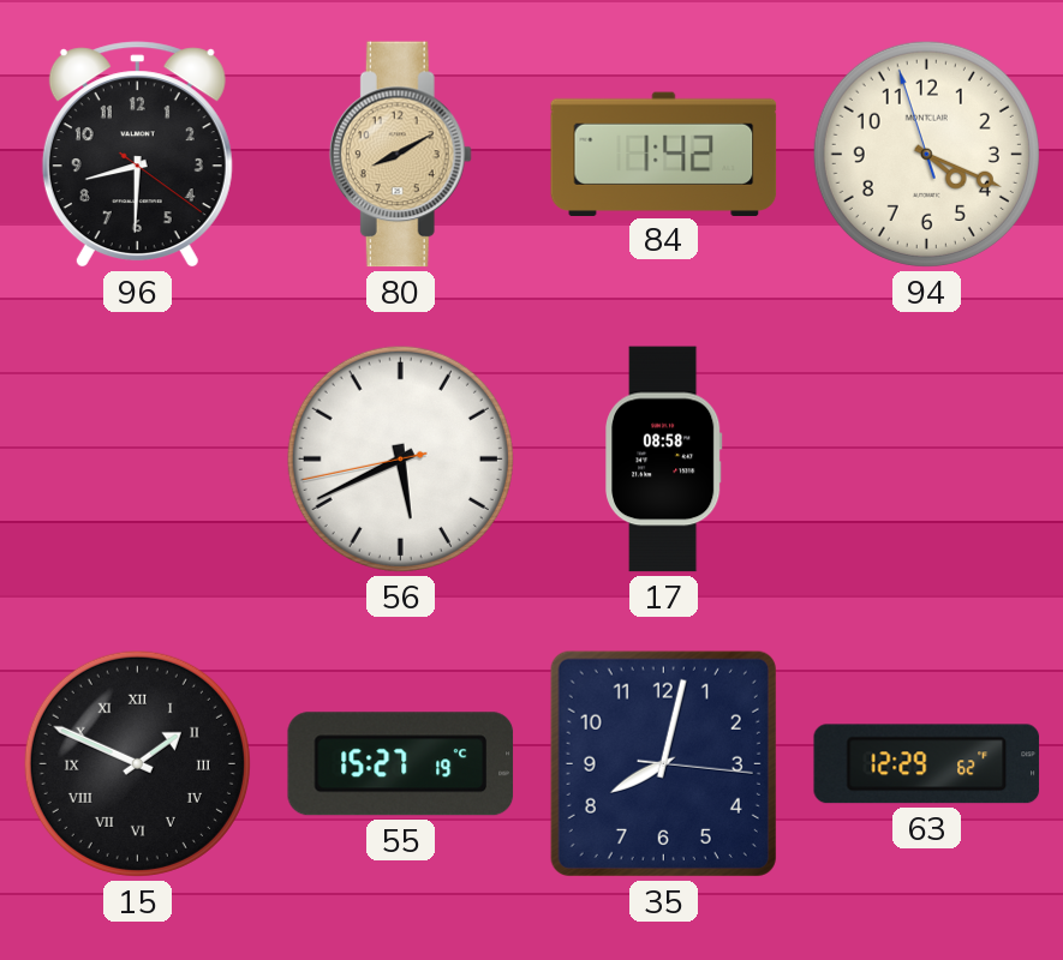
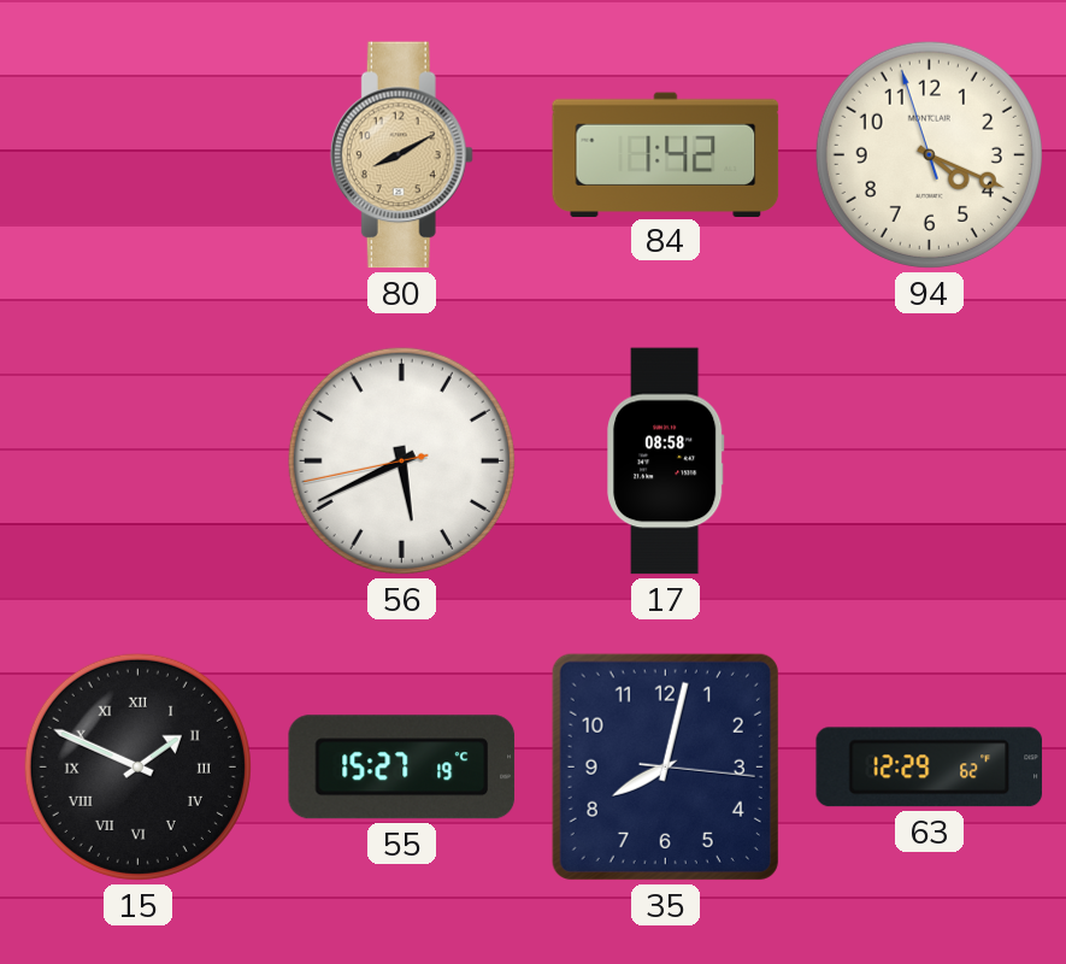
96: 8:30 -> none
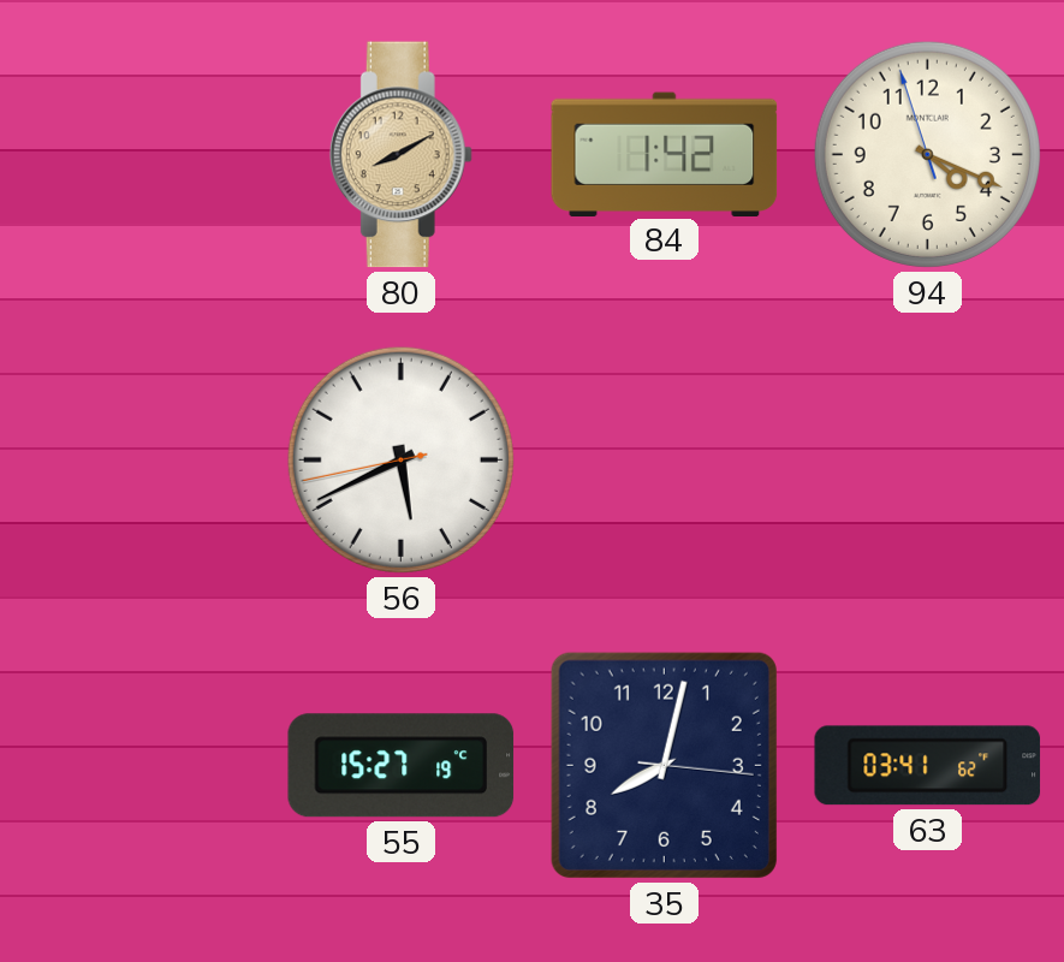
17: 08:58 -> none
15: 1:49 -> none
63: 12:29 -> 03:41
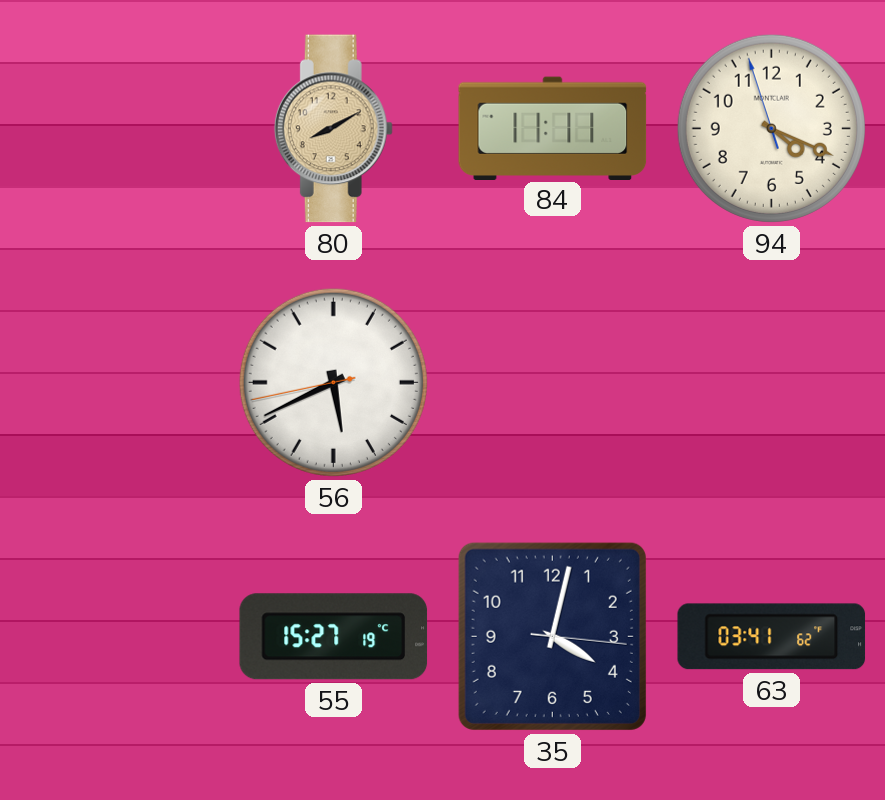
84: 1:42 -> 11:11
35: 8:02 -> 4:02
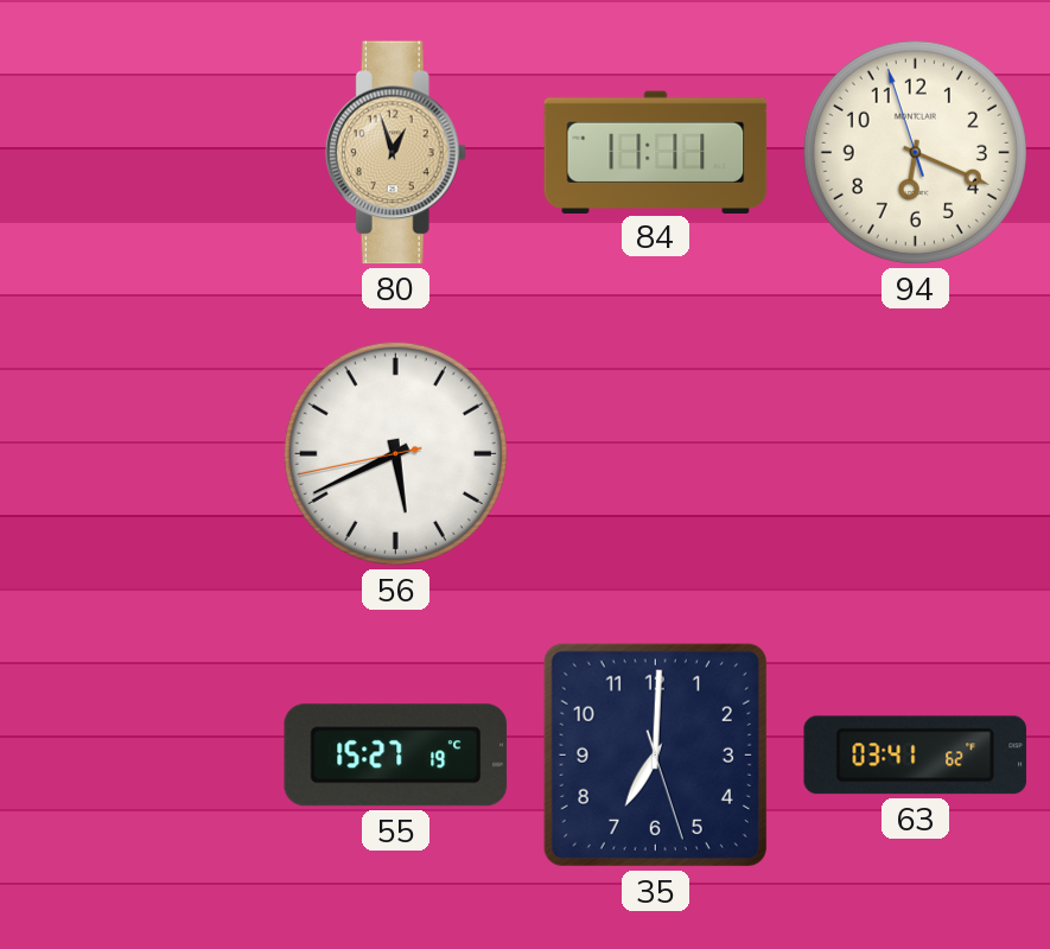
80: 8:10 -> 12:57
94: 4:18 -> 6:18
35: 4:02 -> 7:00
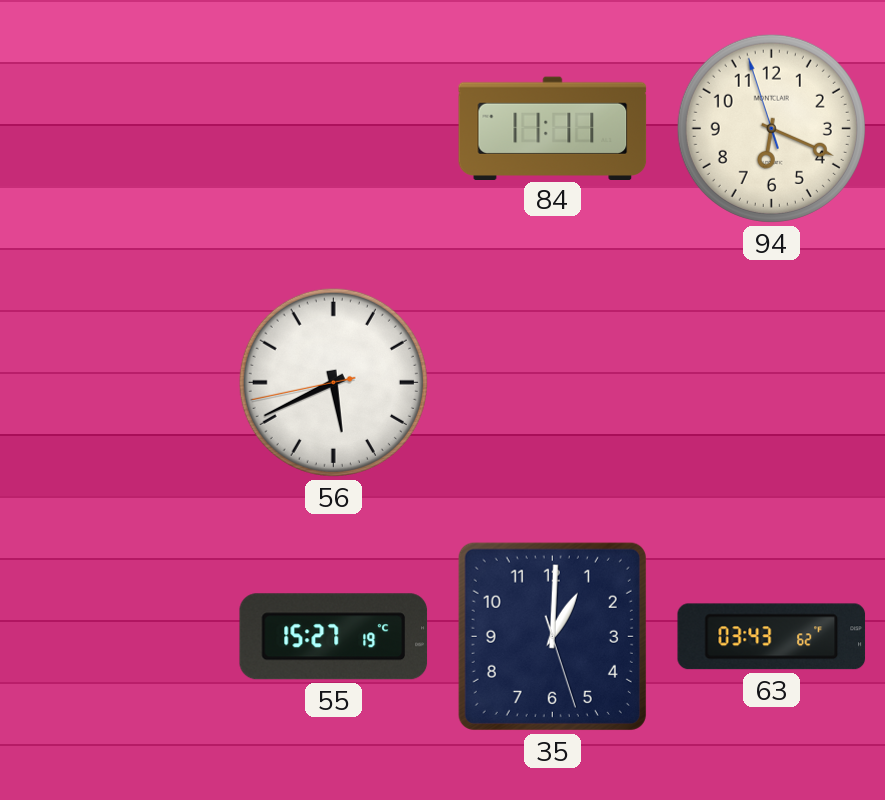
80: 12:57 -> none
35: 7:00 -> 1:00
63: 03:41 -> 03:43
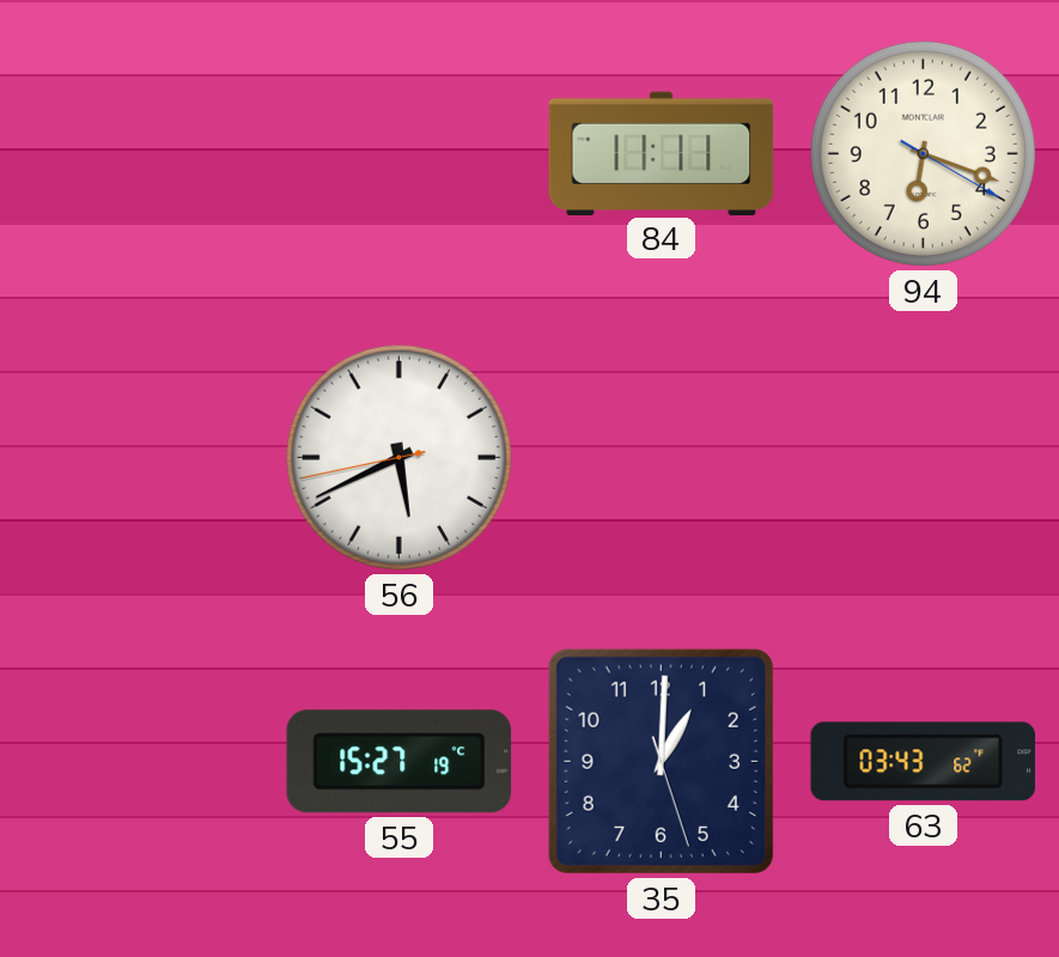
94: 6:18:57 -> 6:18:20
